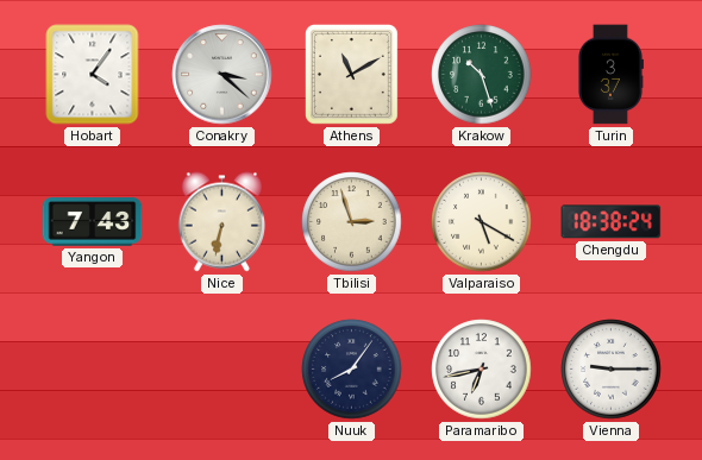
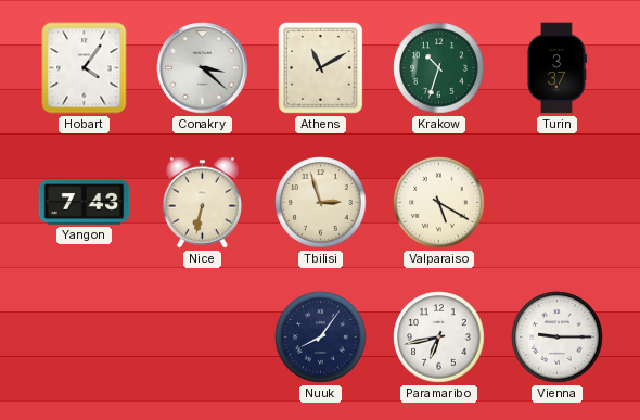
Krakow: 10:27 -> 10:33
Chengdu: 18:38 -> none
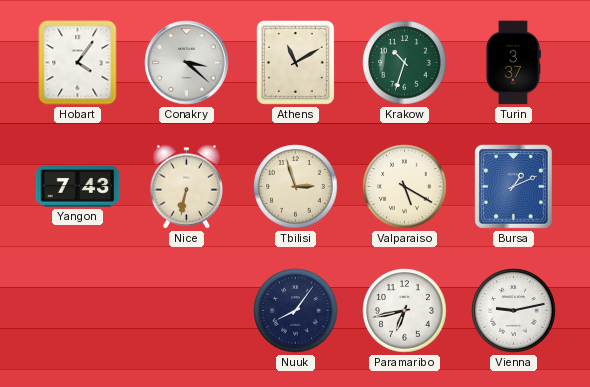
Bursa: none -> 1:11
Vienna: 9:15 -> 9:13
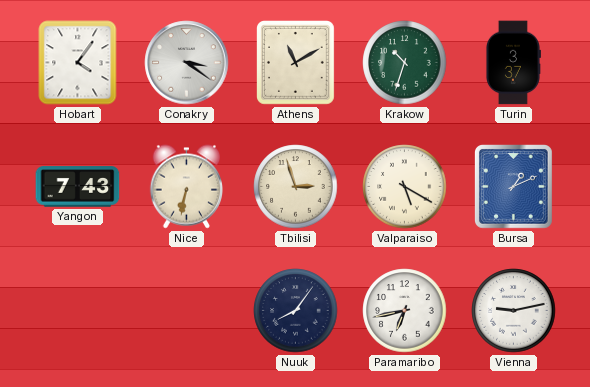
Conakry: 3:22 -> 3:21
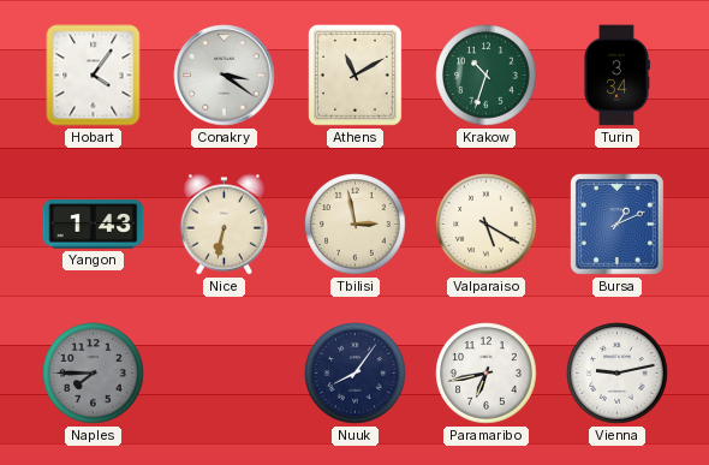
Turin: 3:37 -> 3:34
Yangon: 7:43 -> 1:43
Tbilisi: 2:57 -> 2:58
Naples: none -> 7:45
